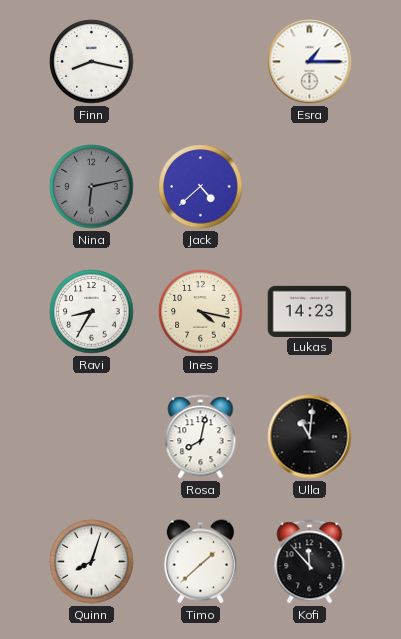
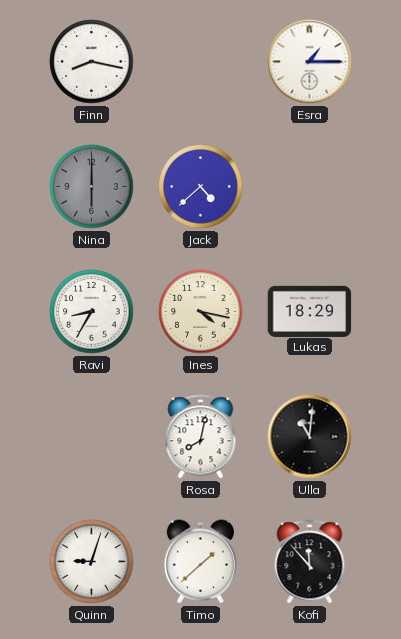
Nina: 6:13 -> 6:00
Lukas: 14:23 -> 18:29
Quinn: 8:03 -> 9:03
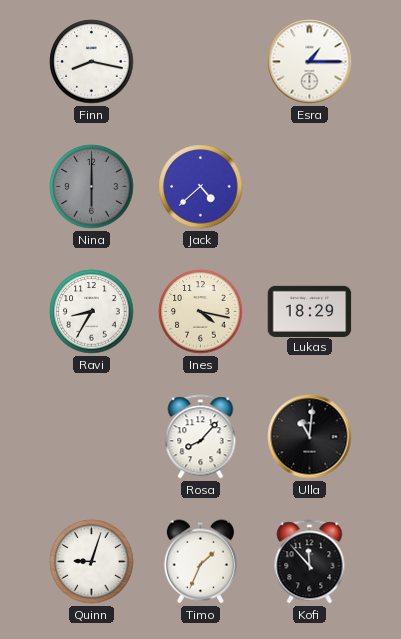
Rosa: 8:02 -> 8:07
Timo: 1:38 -> 1:34
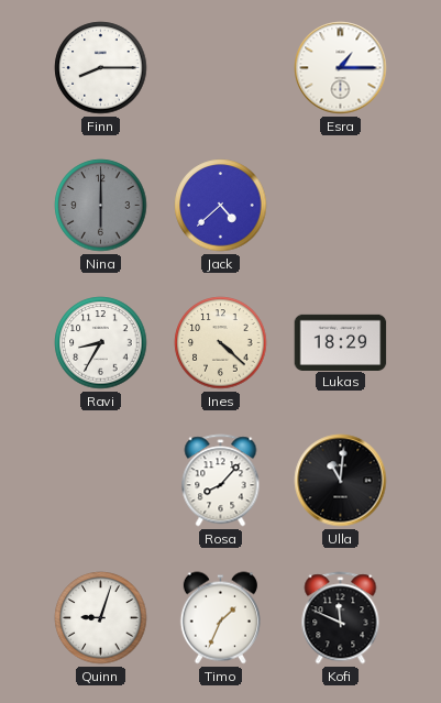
Finn: 8:17 -> 8:15
Ines: 4:17 -> 4:22
Kofi: 11:53 -> 11:49
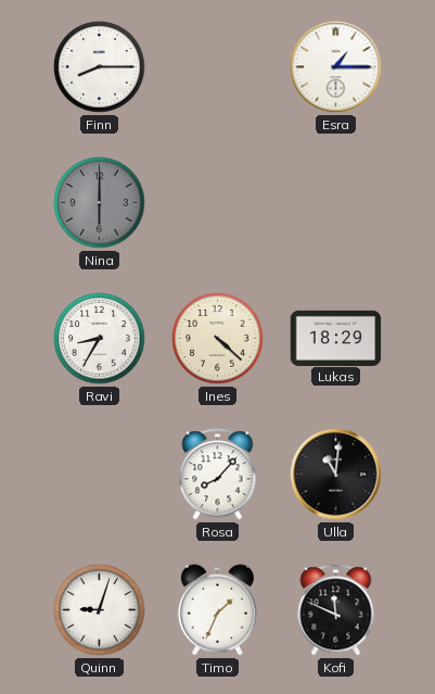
Jack: 4:38 -> none
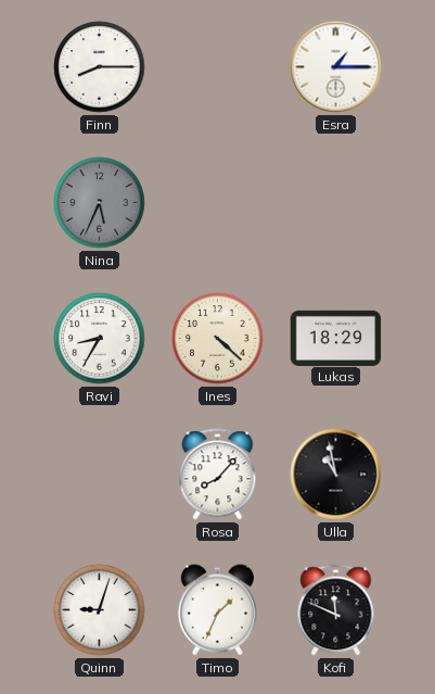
Nina: 6:00 -> 5:34
Ulla: 11:01 -> 10:58
